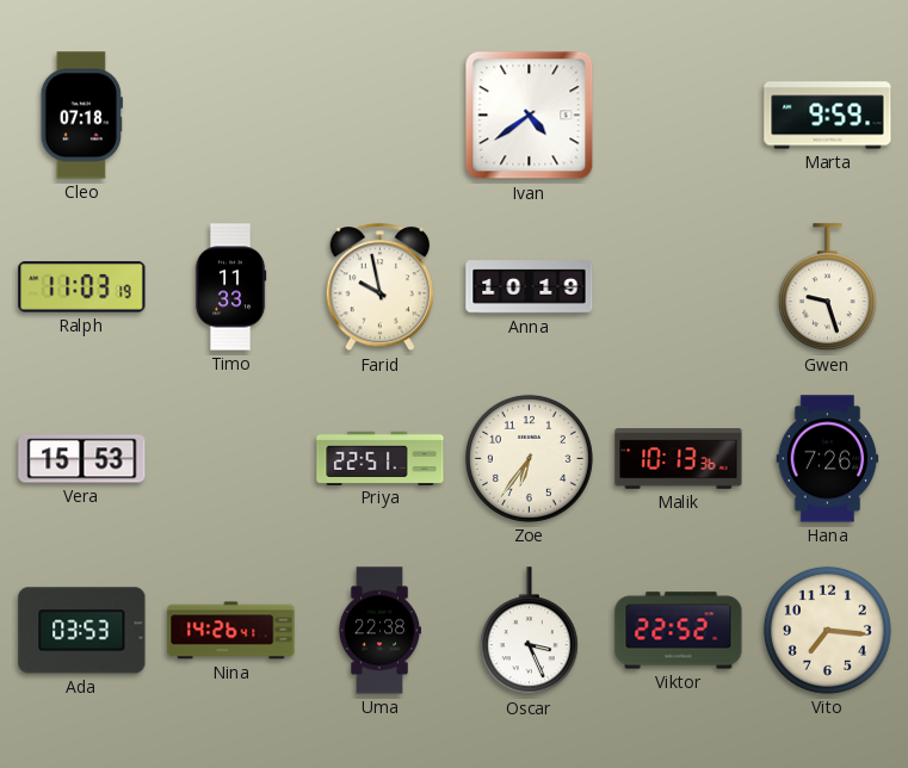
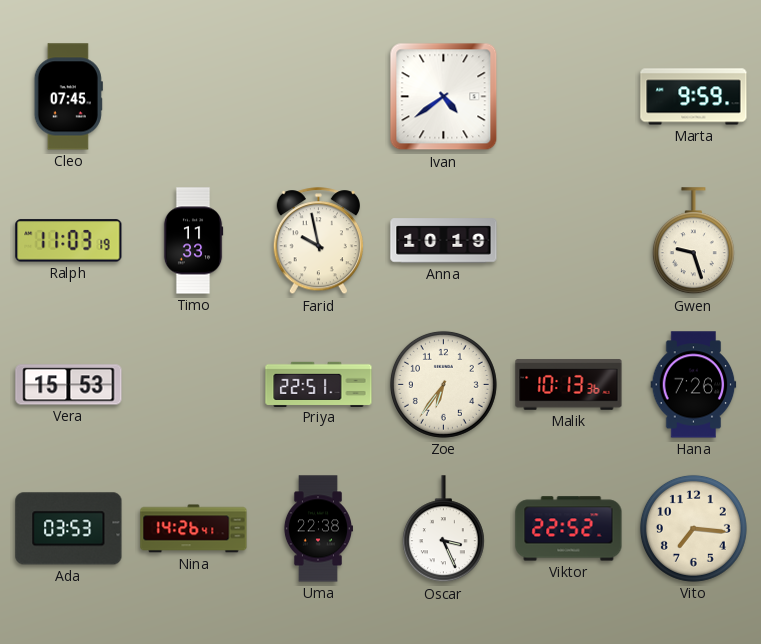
Cleo: 07:18 -> 07:45
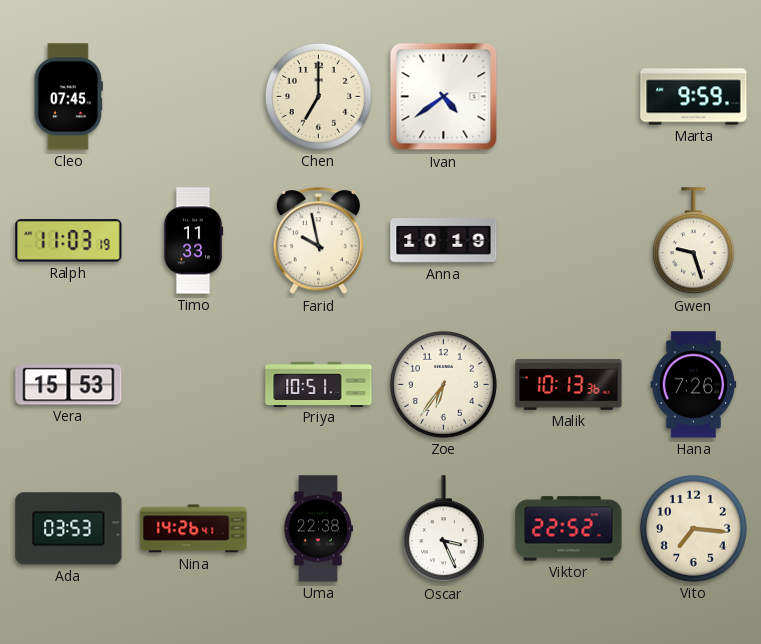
Chen: none -> 7:00
Priya: 22:51 -> 10:51
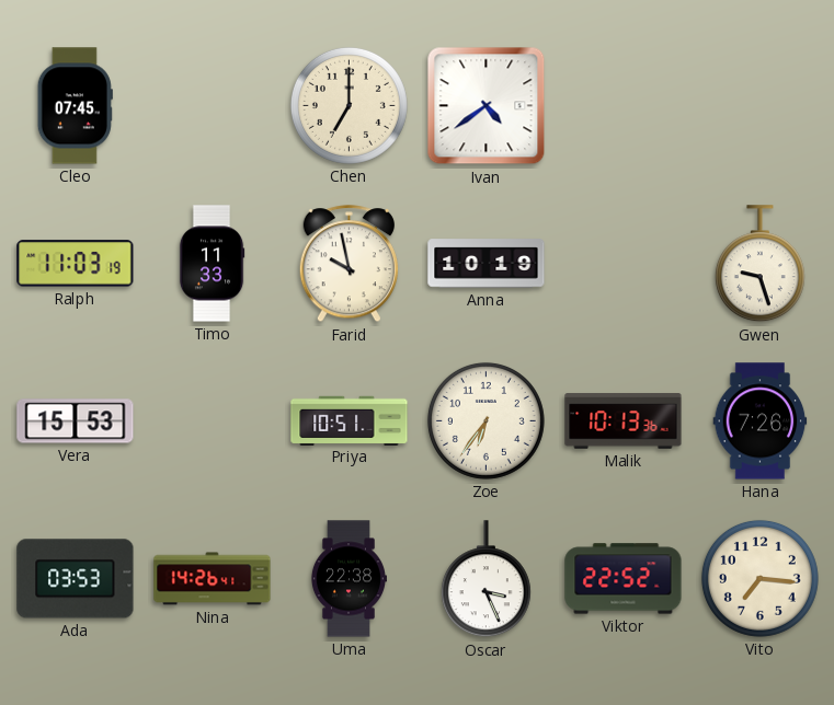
Marta: 9:59 -> none
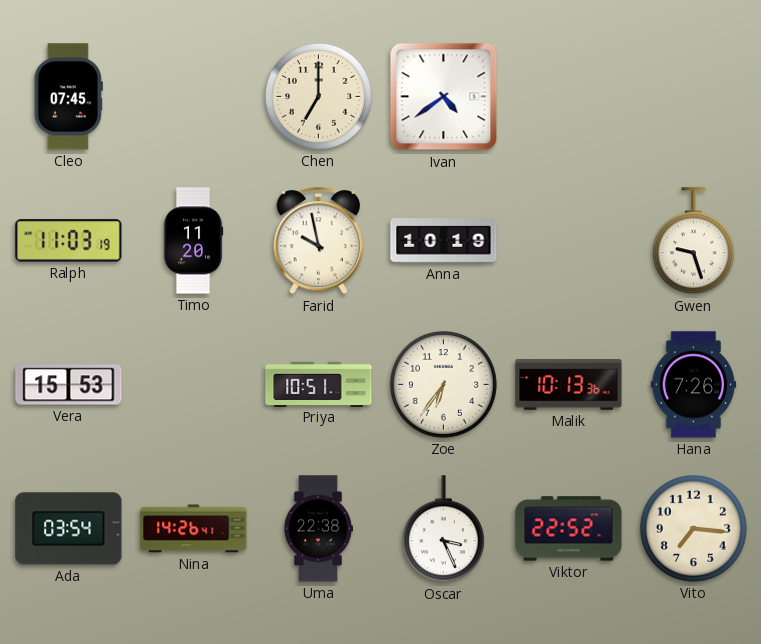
Timo: 11:33 -> 11:20
Ada: 03:53 -> 03:54
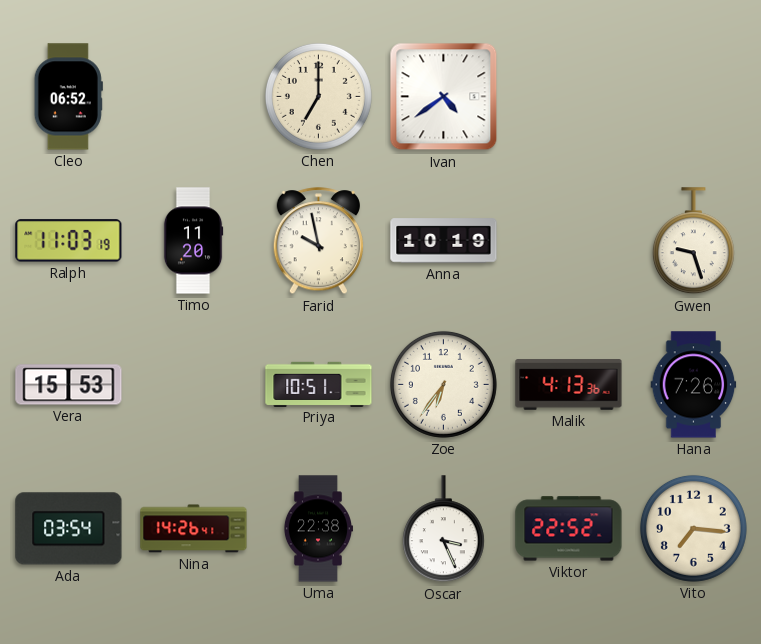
Cleo: 07:45 -> 06:52
Malik: 10:13 -> 4:13
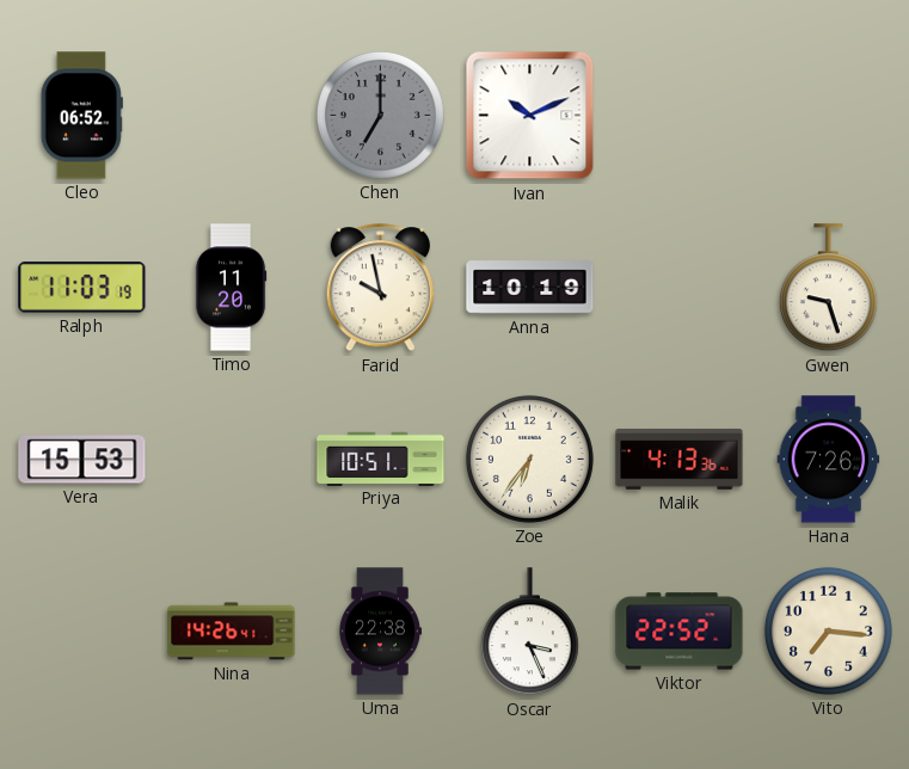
Chen dial: cream -> grey
Ivan: 4:39 -> 10:11
Ada: 03:54 -> none
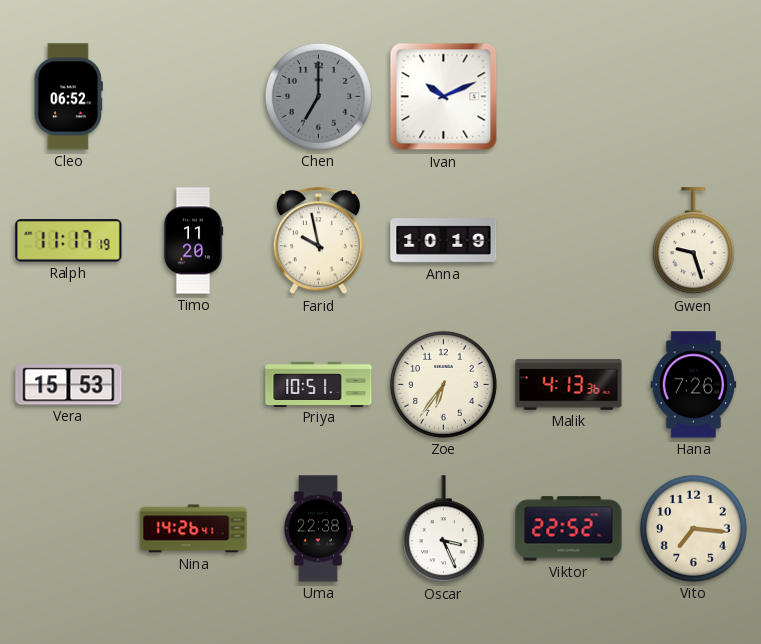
Ralph: 11:03 -> 11:17
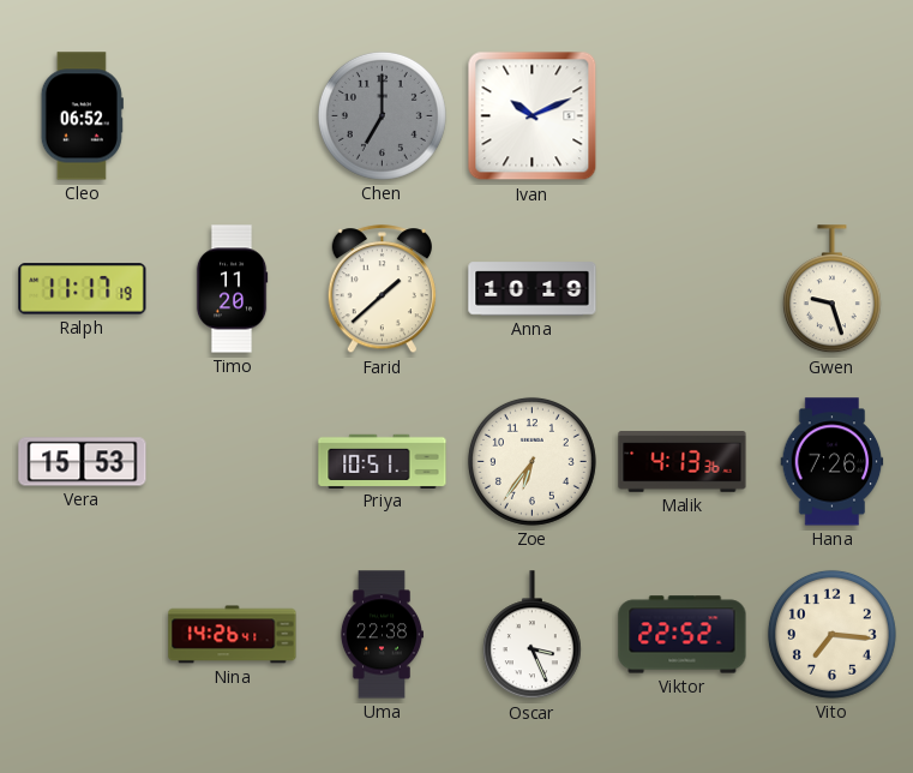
Farid: 9:58 -> 1:38
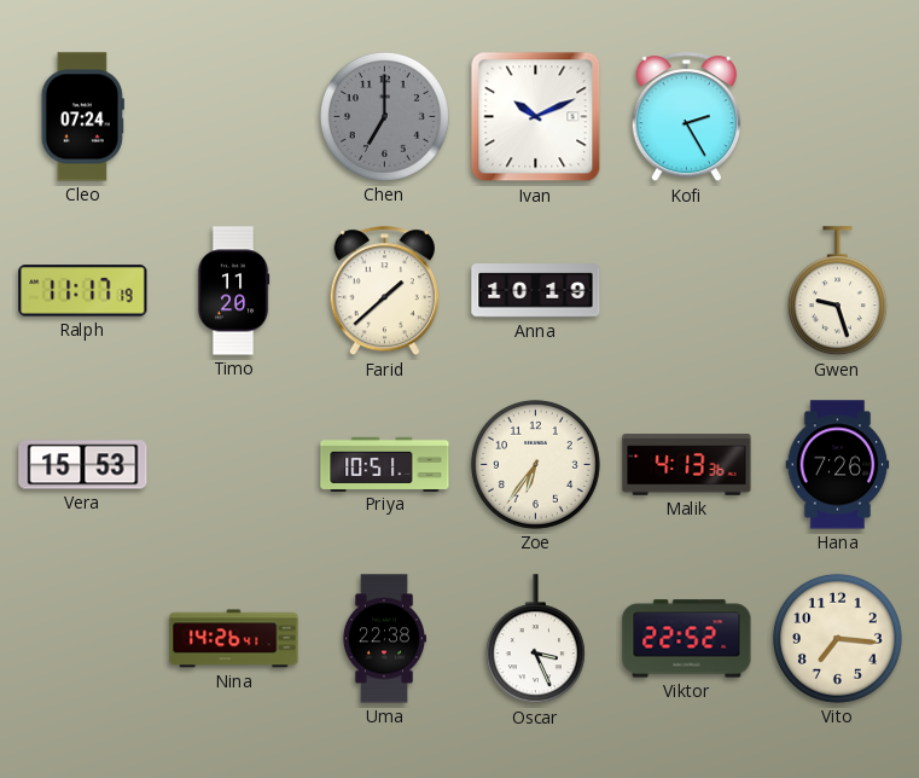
Cleo: 06:52 -> 07:24
Kofi: none -> 2:25
